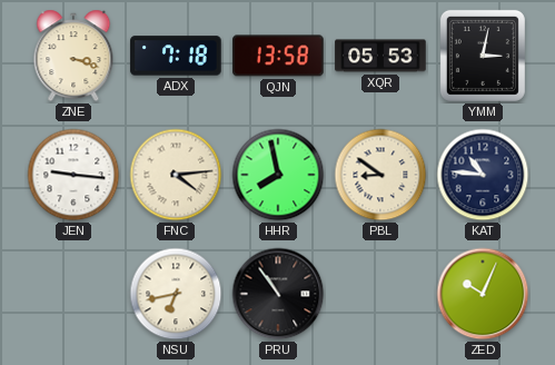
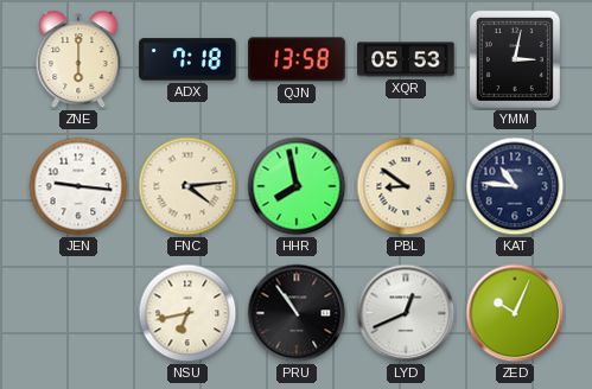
ZNE: 3:18 -> 6:00
LYD: none -> 12:41
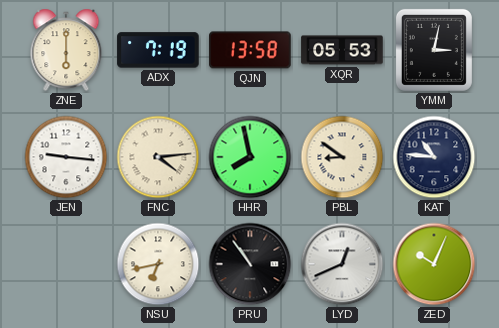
ADX: 7:18 -> 7:19
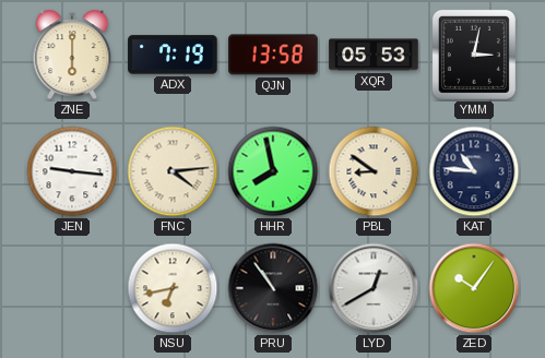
LYD: 12:41 -> 12:40
ZED: 10:04 -> 10:06
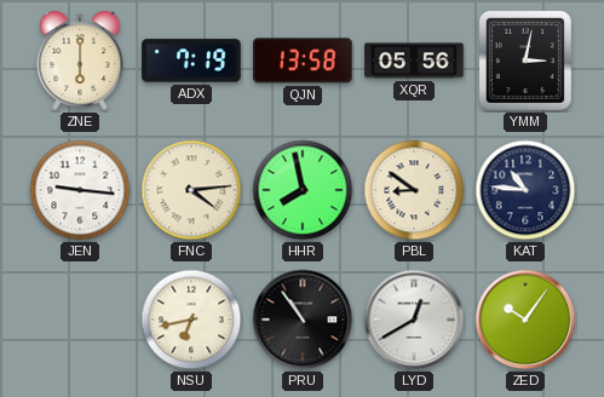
XQR: 05:53 -> 05:56
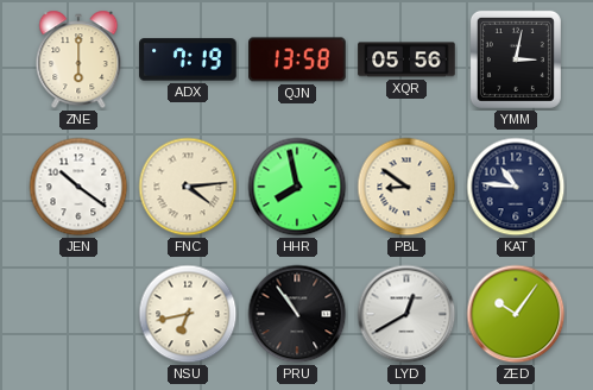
JEN: 9:16 -> 10:21
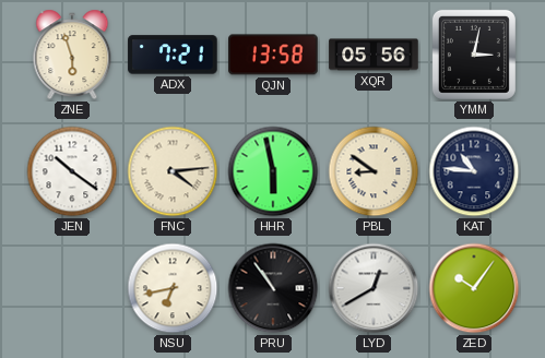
ZNE: 6:00 -> 5:57
ADX: 7:19 -> 7:21
HHR: 7:58 -> 5:58
